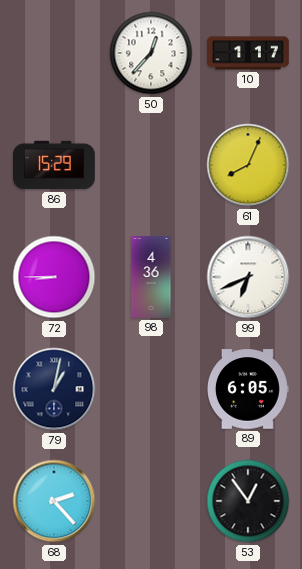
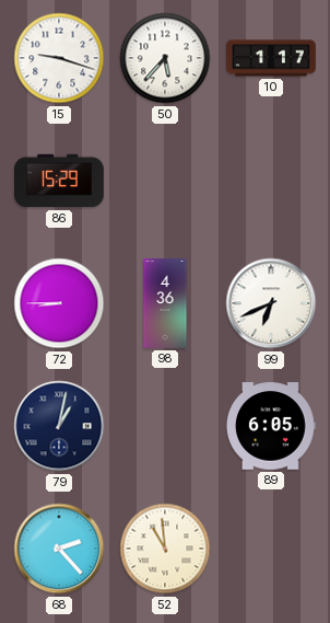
15: none -> 9:18
50: 12:37 -> 5:37
61: 8:04 -> none
52: none -> 10:59
53: 12:54 -> none
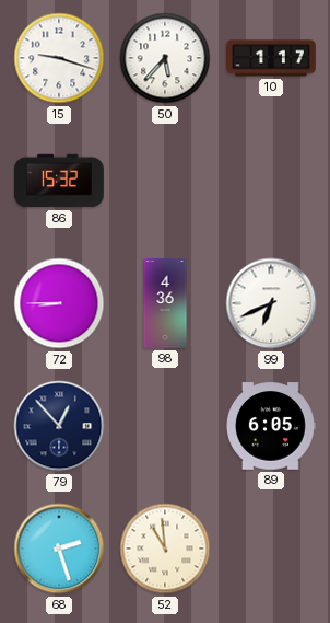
86: 15:29 -> 15:32
79: 1:02 -> 12:53
68: 2:23 -> 2:27
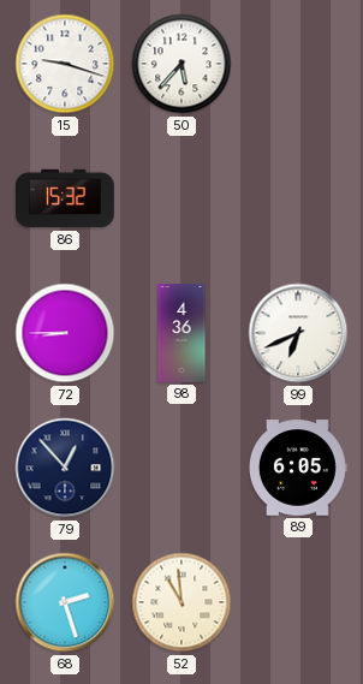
10: 1:17 -> none
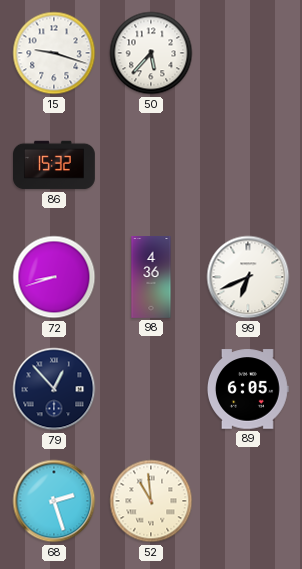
72: 8:45 -> 8:42
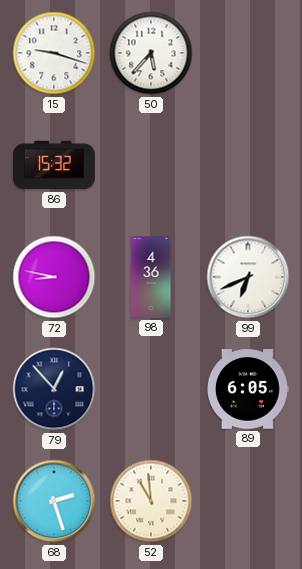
72: 8:42 -> 8:47
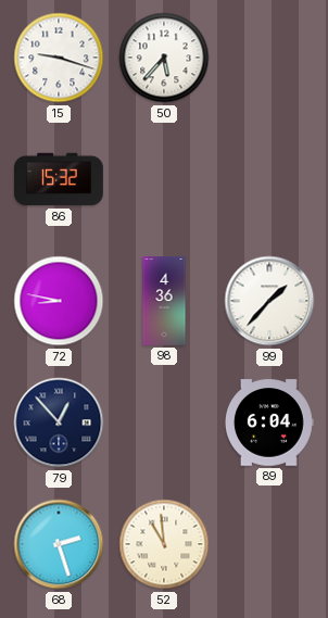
99: 6:41 -> 1:37
89: 6:05 -> 6:04
